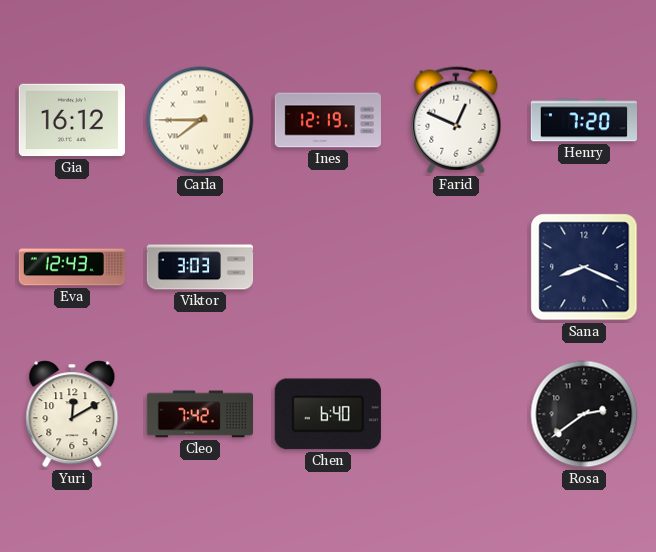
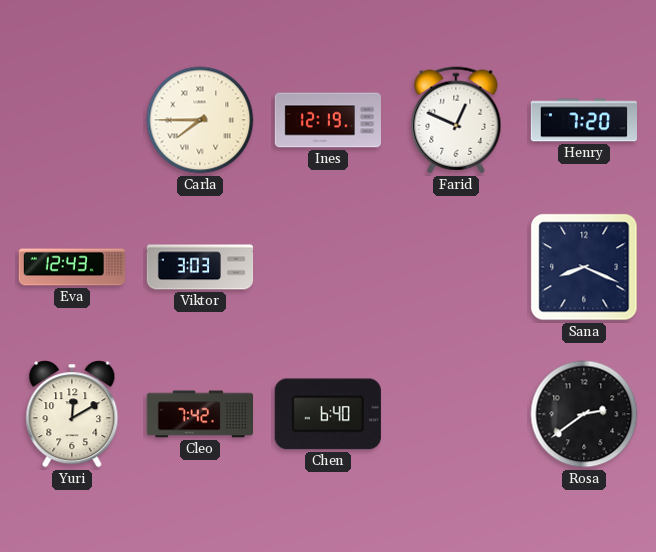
Gia: 16:12 -> none
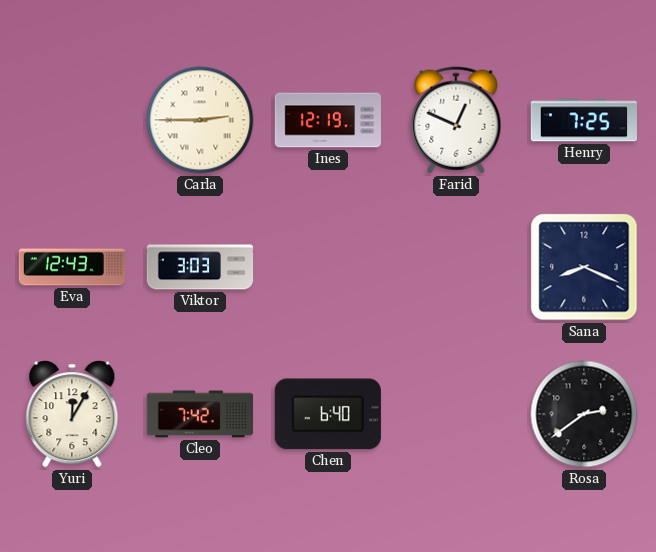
Carla: 7:45 -> 2:45
Henry: 7:20 -> 7:25
Yuri: 12:10 -> 12:05
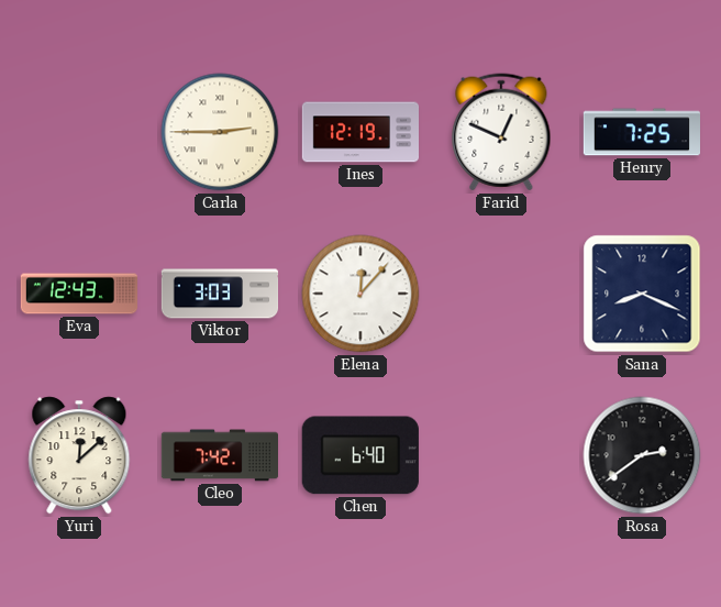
Elena: none -> 12:07
Yuri: 12:05 -> 12:08
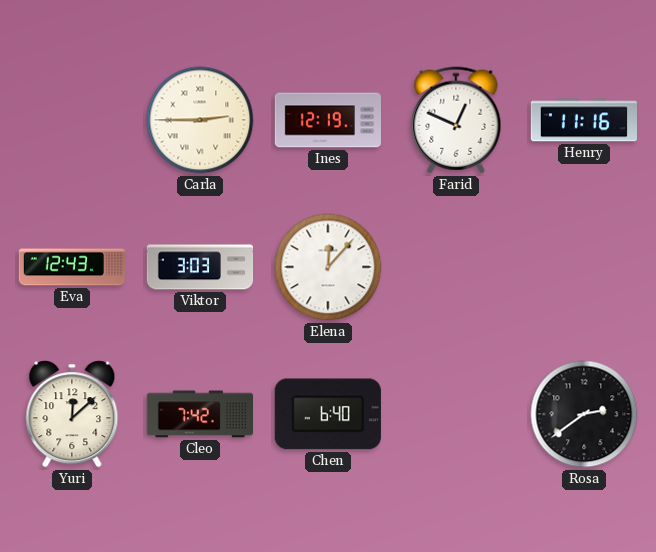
Henry: 7:25 -> 11:16
Sana: 8:19 -> none
